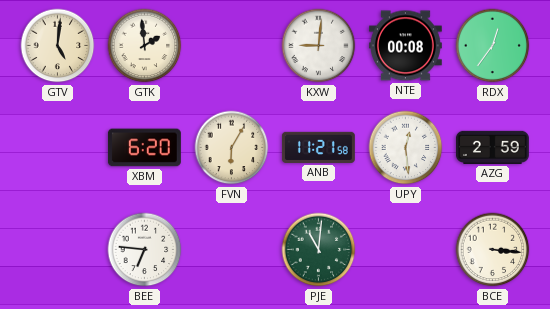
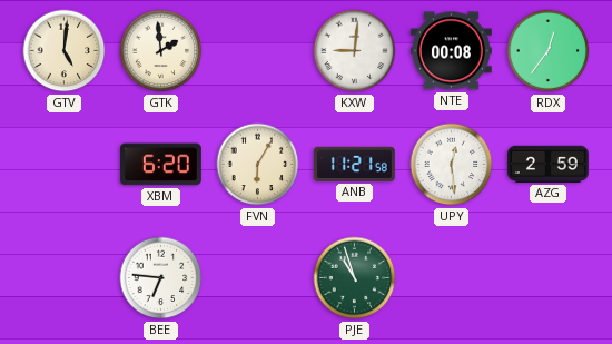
PJE: 11:01 -> 10:57
BCE: 3:16 -> none
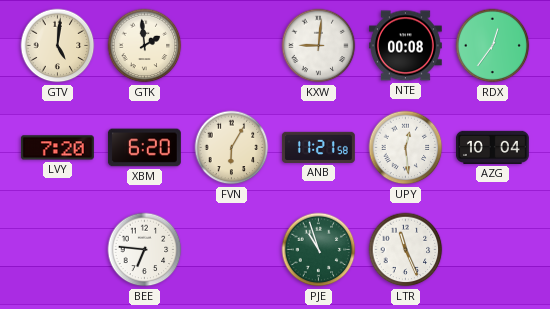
LVY: none -> 7:20
AZG: 2:59 -> 10:04
LTR: none -> 11:26
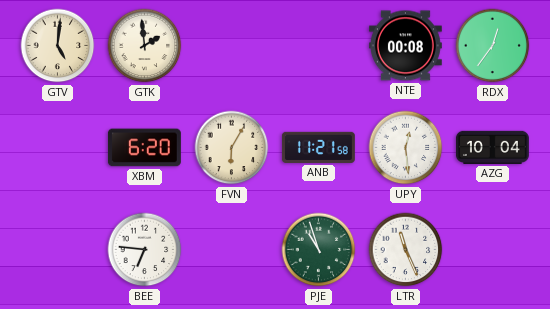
KXW: 9:01 -> none
LVY: 7:20 -> none
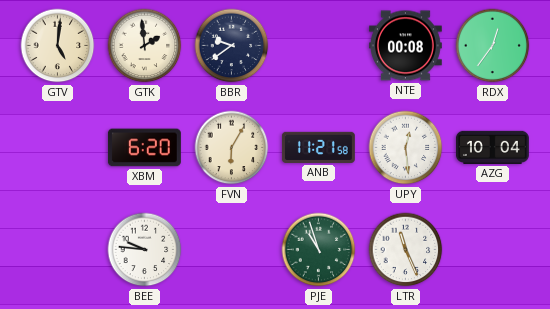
BBR: none -> 9:39
BEE: 6:46 -> 9:46
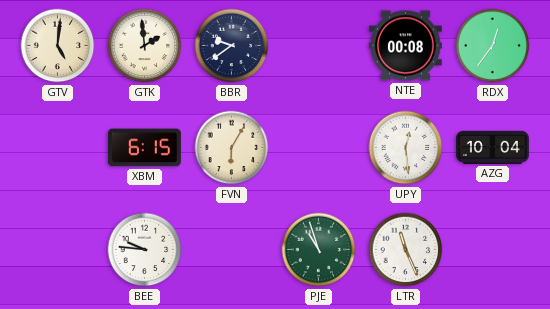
XBM: 6:20 -> 6:15
ANB: 11:21 -> none
